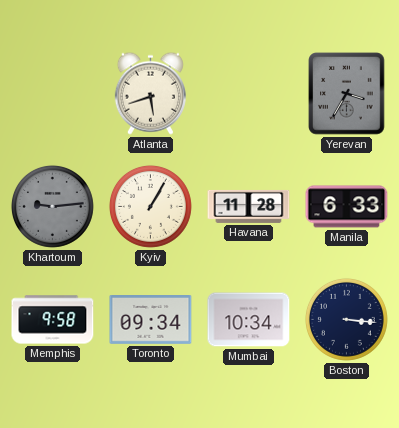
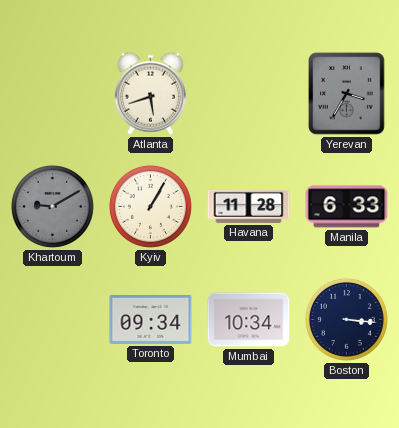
Khartoum: 9:14 -> 9:10
Memphis: 9:58 -> none
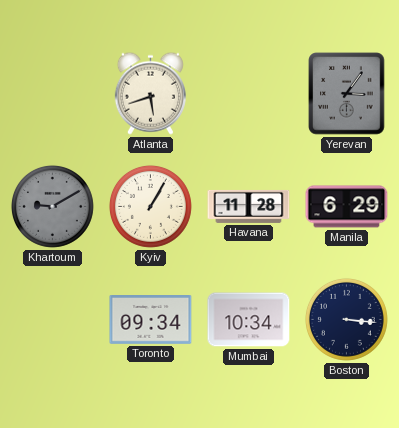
Yerevan: 3:35 -> 3:06
Manila: 6:33 -> 6:29
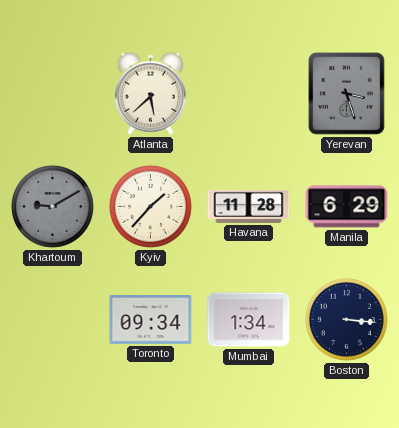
Atlanta: 5:42 -> 5:38
Yerevan: 3:06 -> 3:27
Kyiv: 1:05 -> 1:37
Mumbai: 10:34 -> 1:34
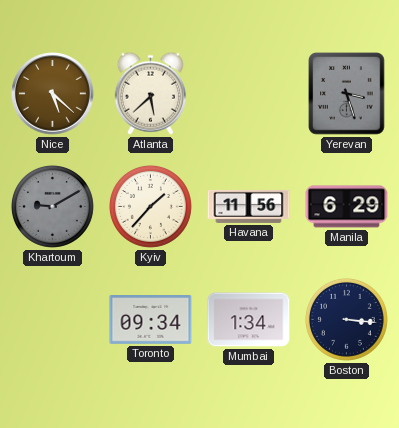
Nice: none -> 5:22
Havana: 11:28 -> 11:56
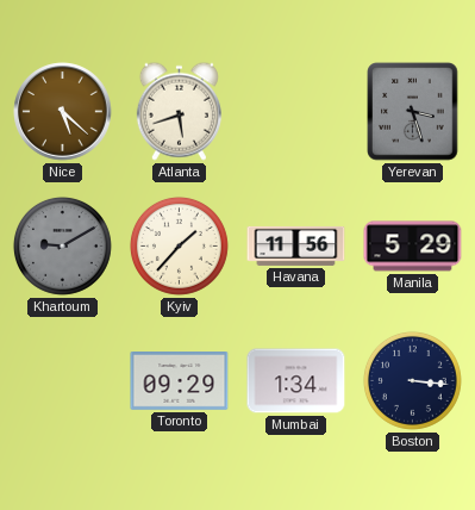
Atlanta: 5:38 -> 5:42
Manila: 6:29 -> 5:29
Toronto: 09:34 -> 09:29
